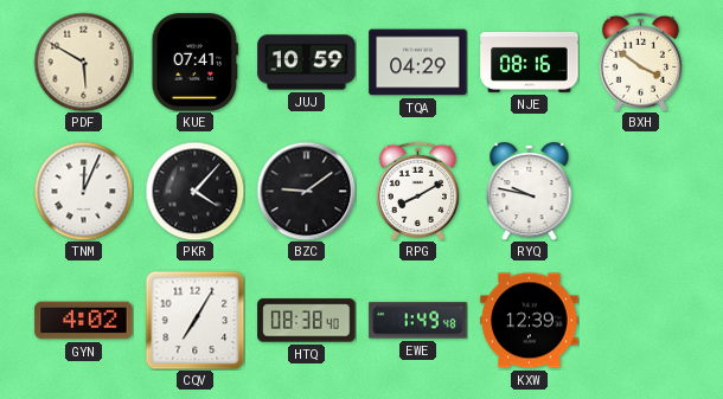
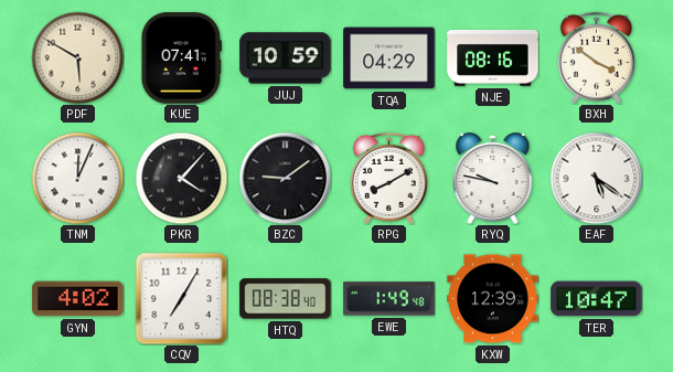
EAF: none -> 5:21
TER: none -> 10:47
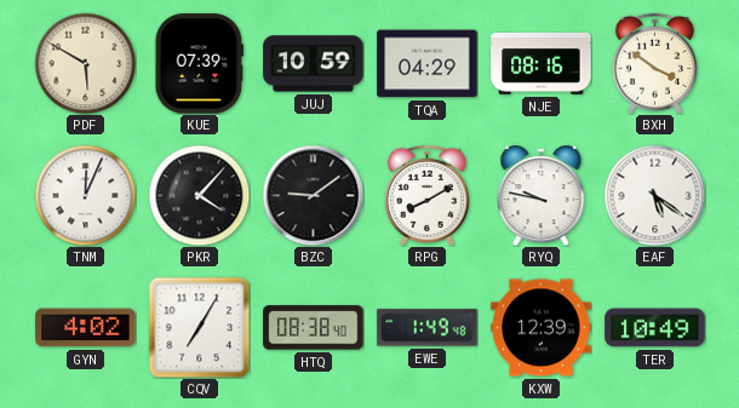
KUE: 07:41 -> 07:39
TER: 10:47 -> 10:49
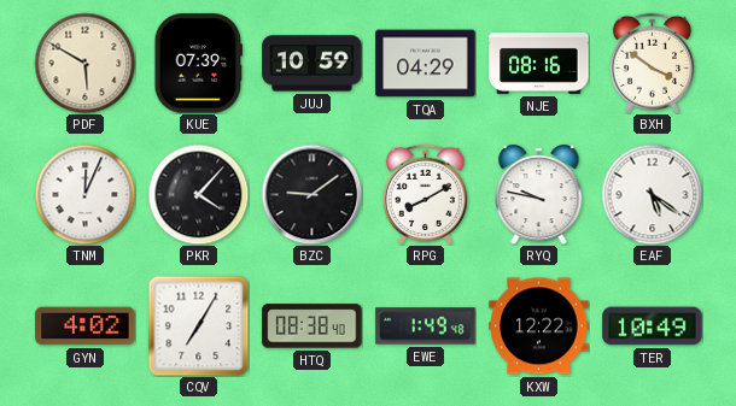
KXW: 12:39 -> 12:22
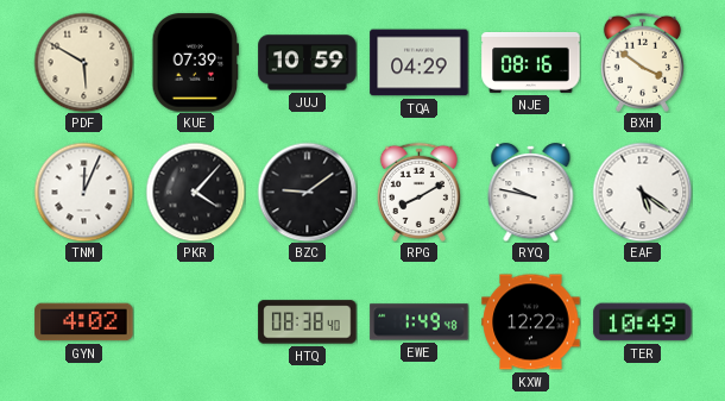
CQV: 7:05 -> none
